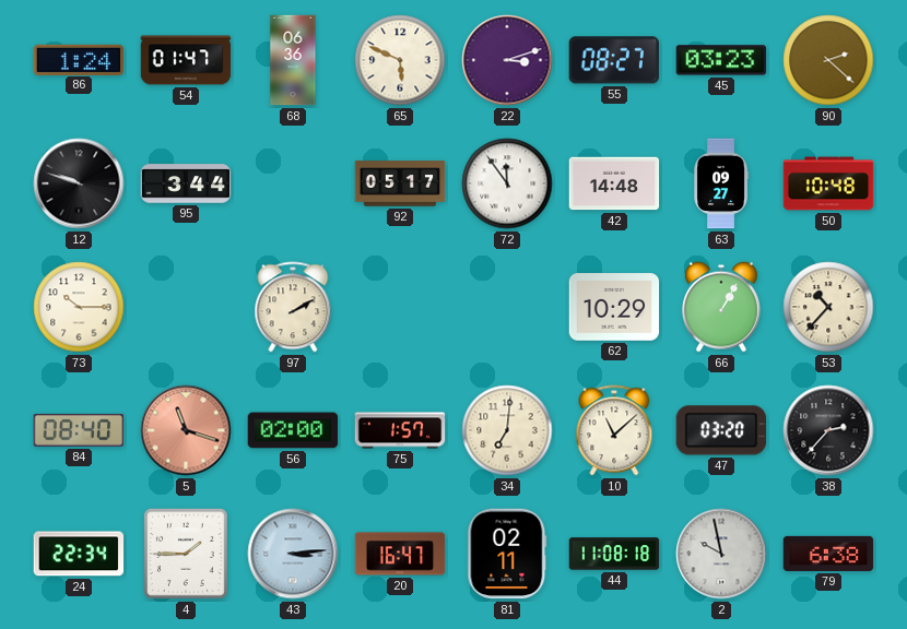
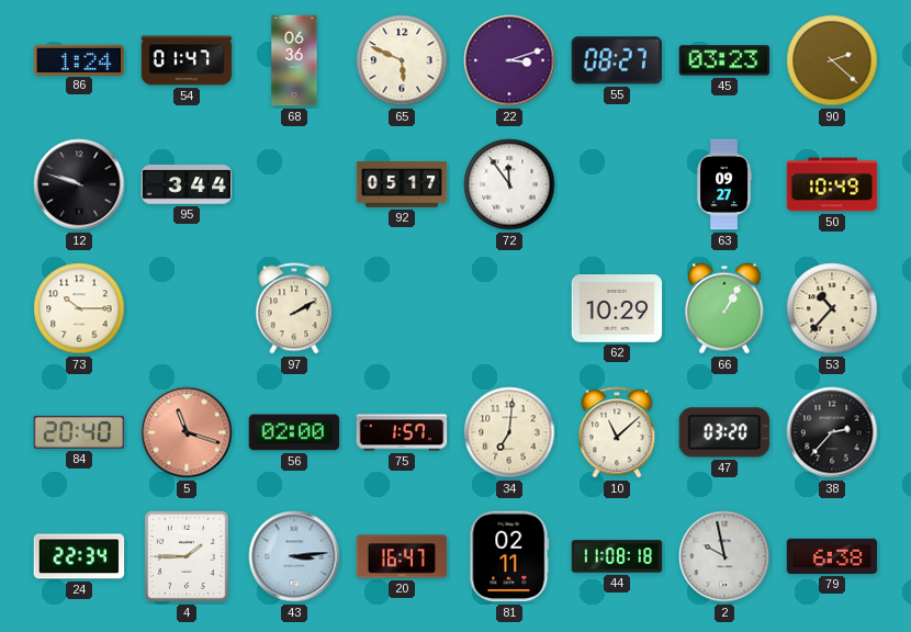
42: 14:48 -> none
50: 10:48 -> 10:49
84: 08:40 -> 20:40
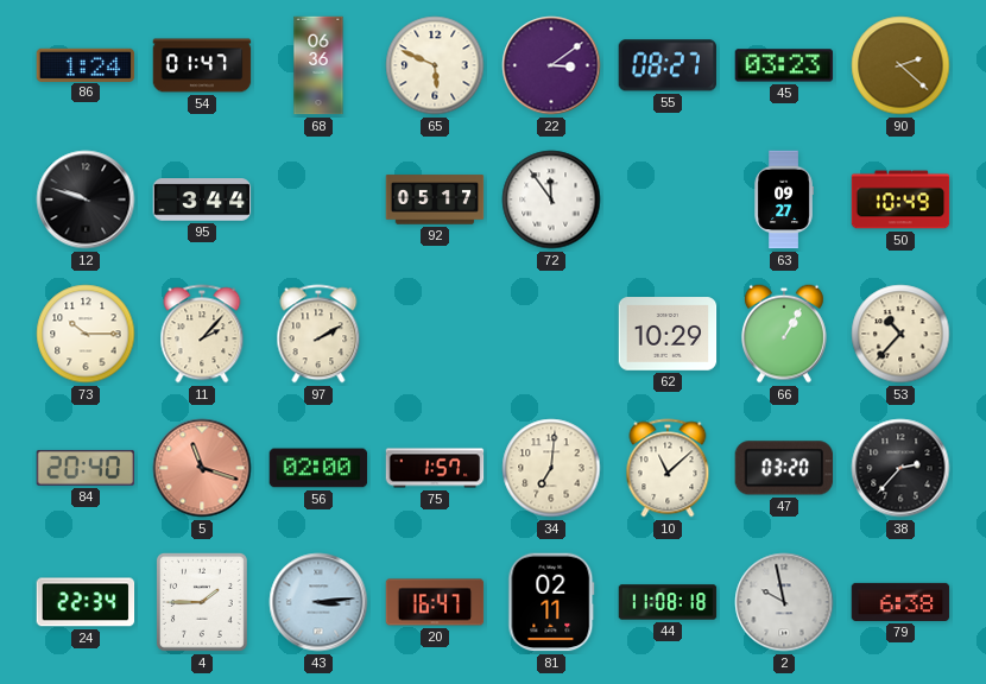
22: 3:12 -> 3:09
11: none -> 2:07
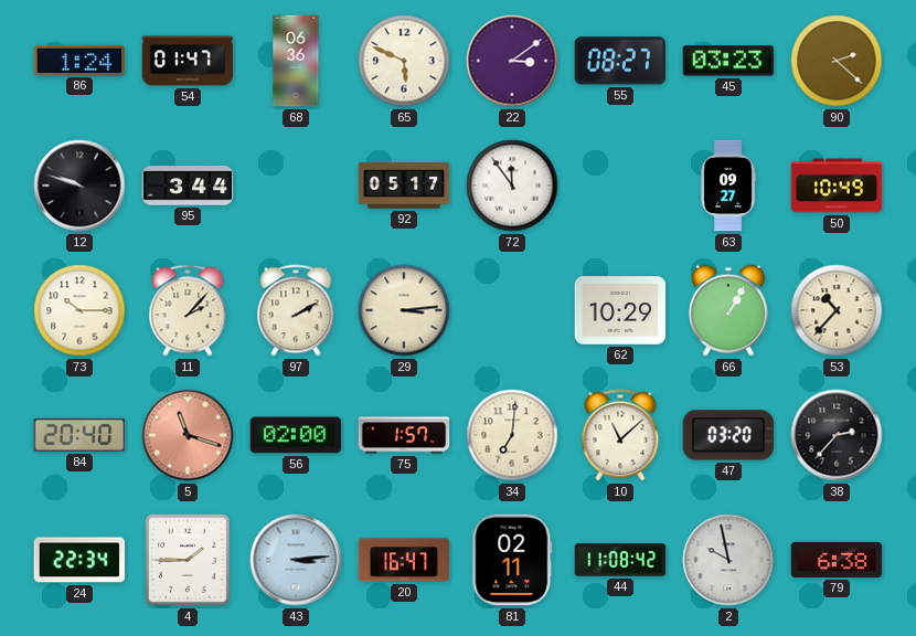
29: none -> 3:14
44: 11:08:18 -> 11:08:42
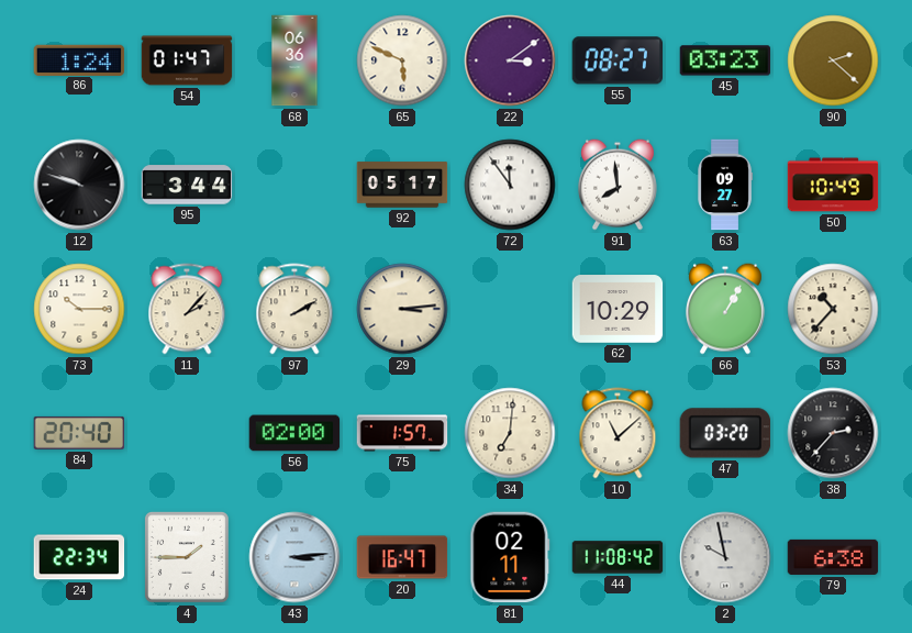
91: none -> 7:59
5: 11:18 -> none
